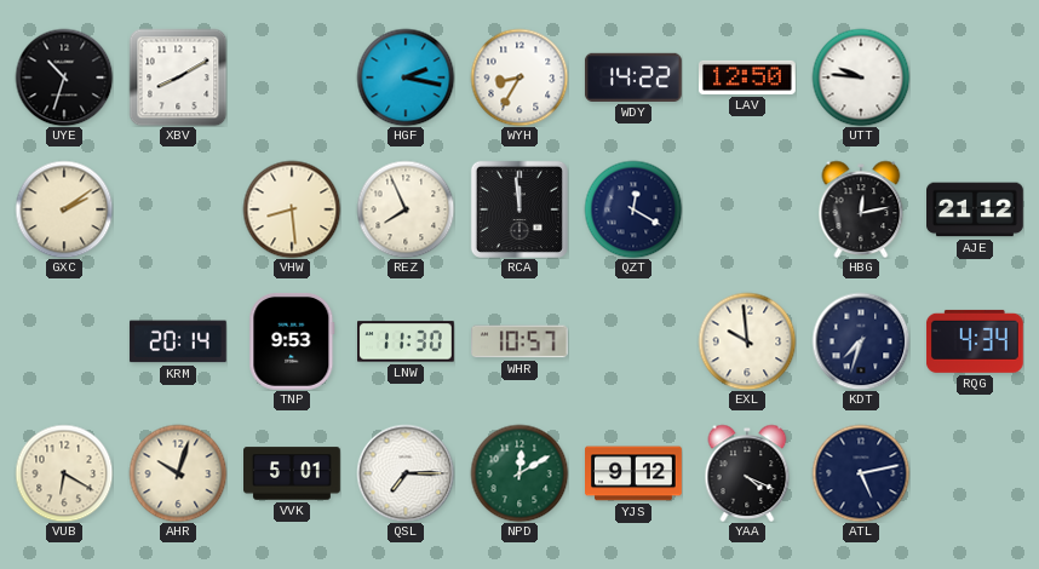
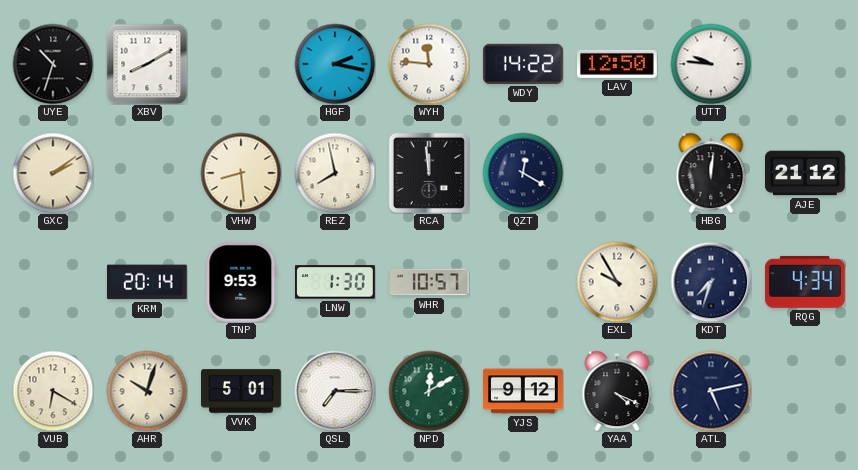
WYH: 8:35 -> 11:46
REZ: 7:56 -> 7:58
HBG: 12:13 -> 12:01
LNW: 11:30 -> 1:30
EXL: 9:59 -> 9:55
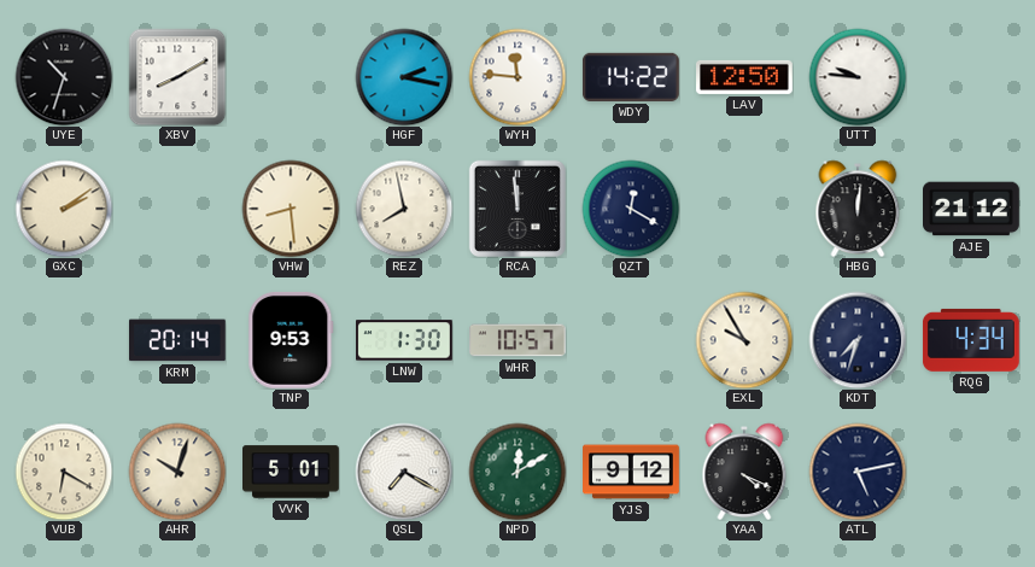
QSL: 7:15 -> 7:20
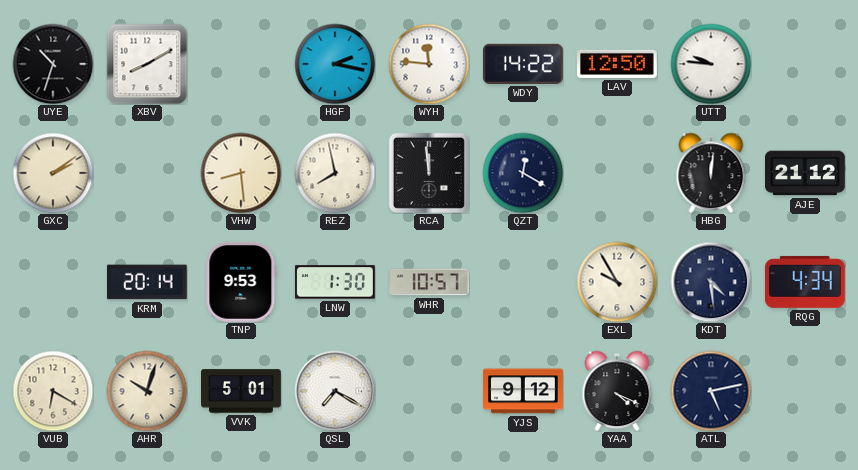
KDT: 7:33 -> 4:29
NPD: 12:10 -> none
